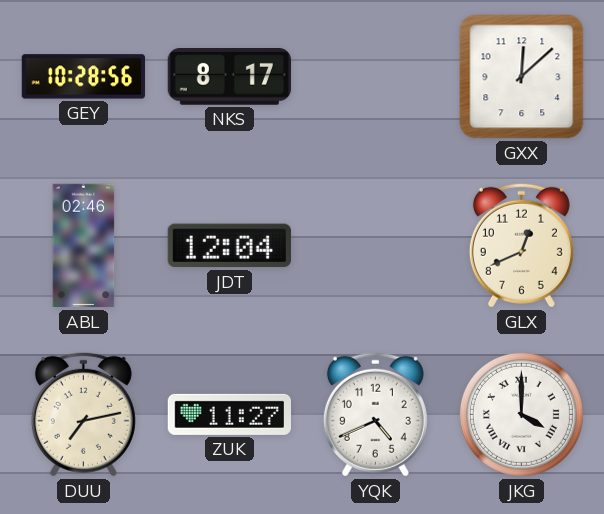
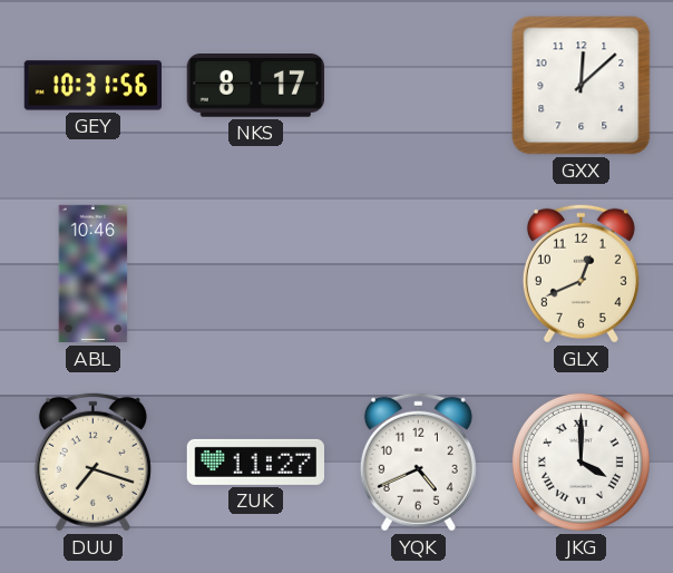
GEY: 10:28 -> 10:31
ABL: 02:46 -> 10:46
JDT: 12:04 -> none
DUU: 7:13 -> 7:18
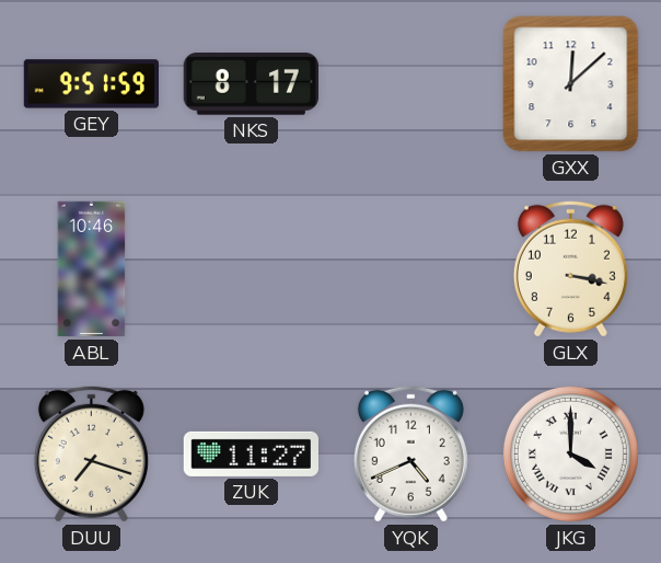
GEY: 10:31 -> 9:51
GLX: 12:41 -> 3:17
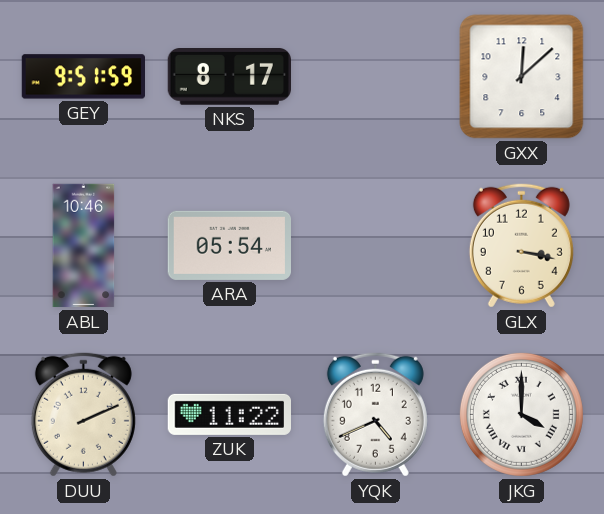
ARA: none -> 05:54
DUU: 7:18 -> 2:11
ZUK: 11:27 -> 11:22
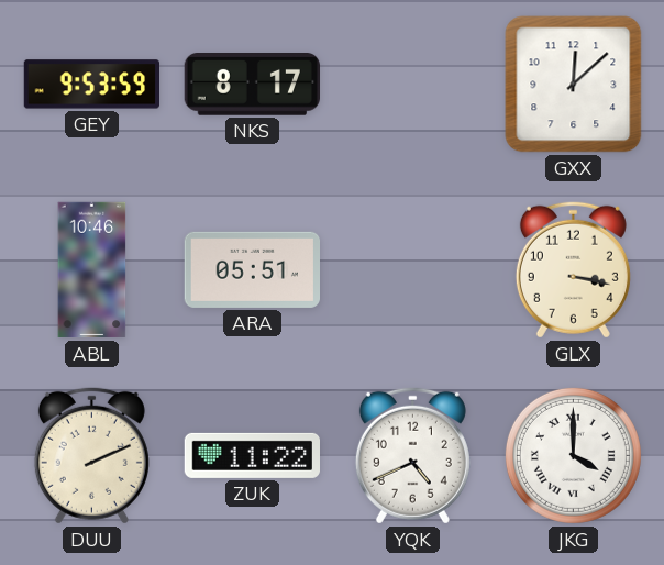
GEY: 9:51 -> 9:53
ARA: 05:54 -> 05:51
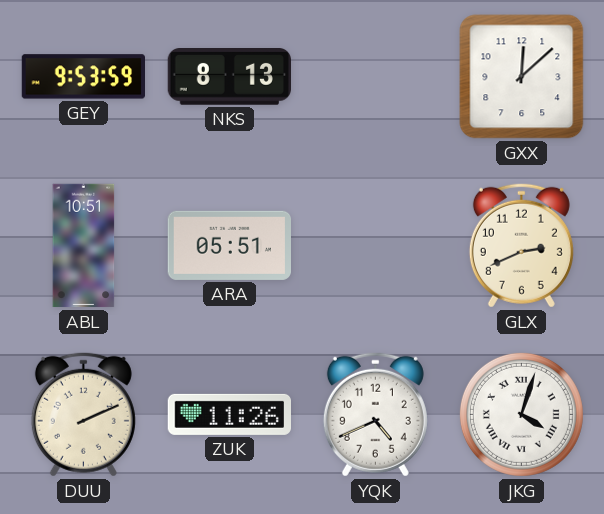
NKS: 8:17 -> 8:13
ABL: 10:46 -> 10:51
GLX: 3:17 -> 2:41
ZUK: 11:22 -> 11:26
JKG: 4:00 -> 4:03
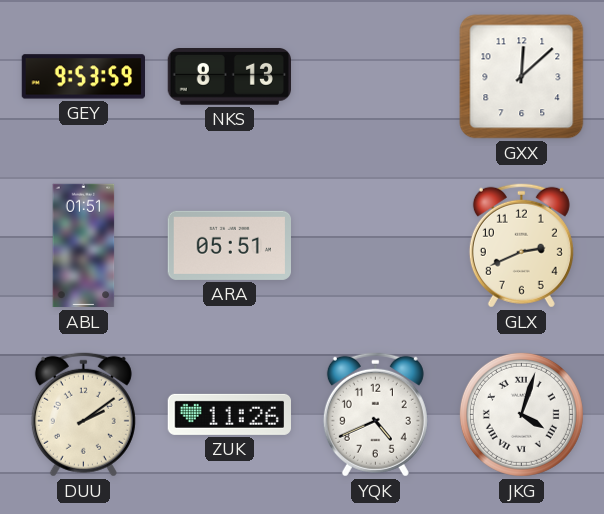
ABL: 10:51 -> 01:51
DUU: 2:11 -> 2:09
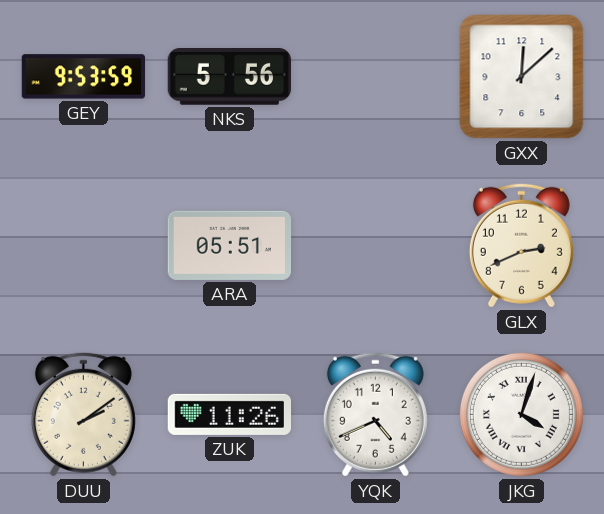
NKS: 8:13 -> 5:56
ABL: 01:51 -> none
